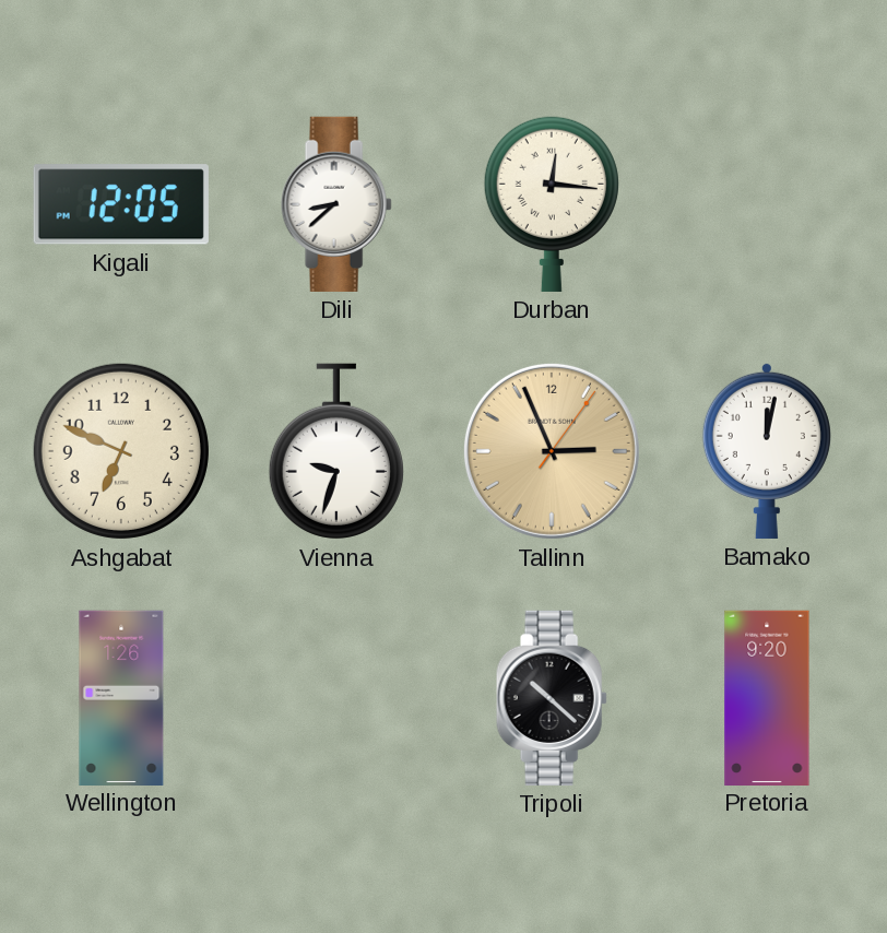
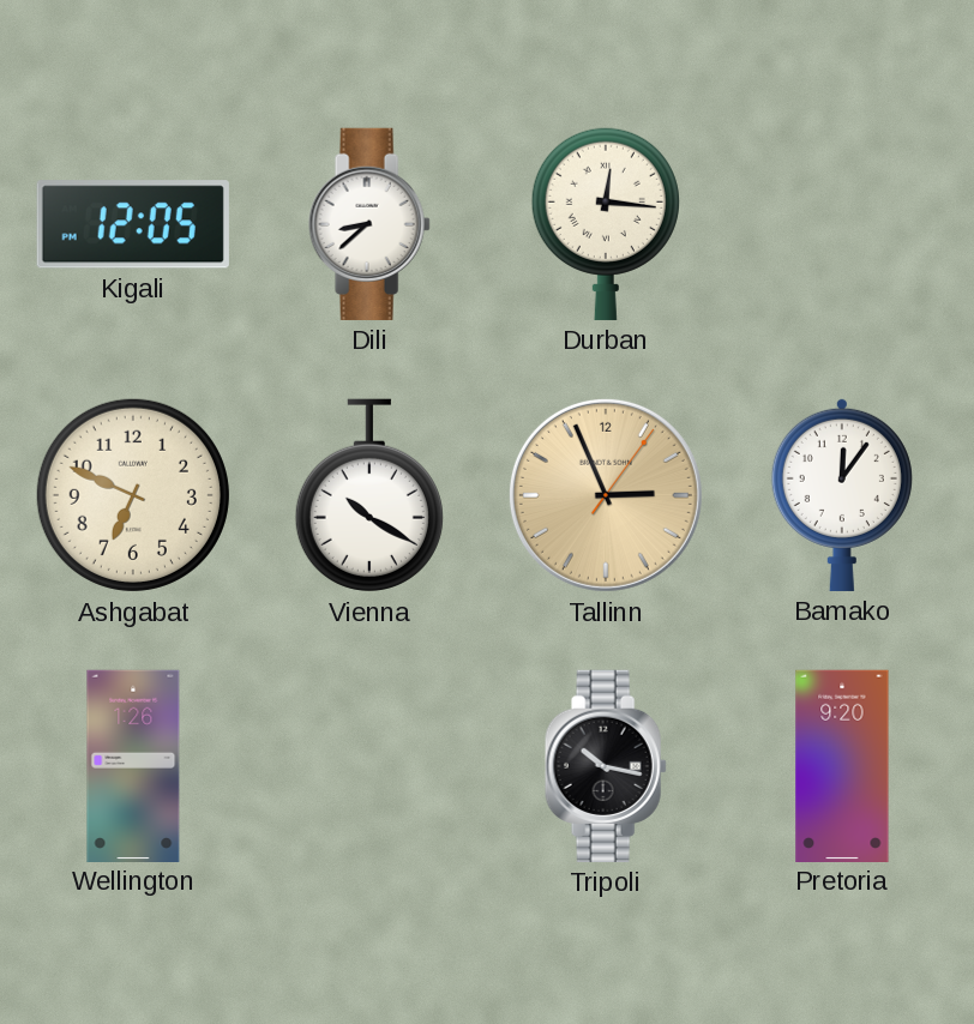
Vienna: 9:33 -> 10:20
Bamako: 12:02 -> 12:06
Tripoli: 10:22 -> 10:17
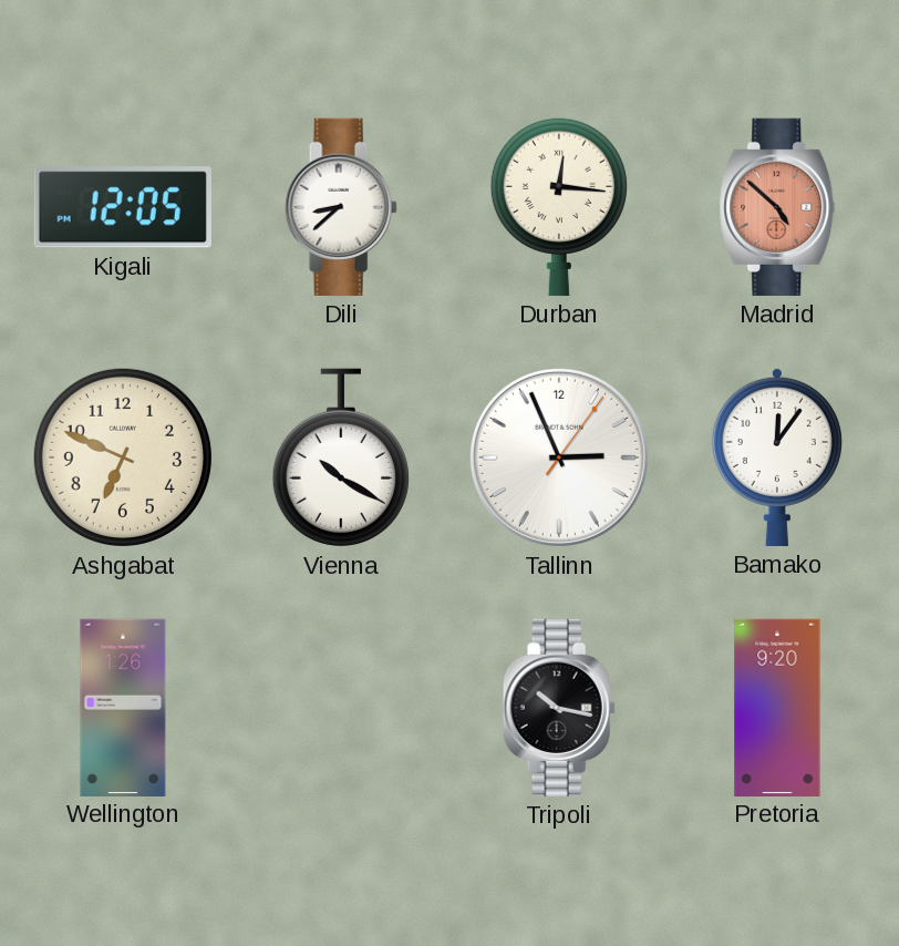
Madrid: none -> 4:52
Tallinn dial: champagne -> white
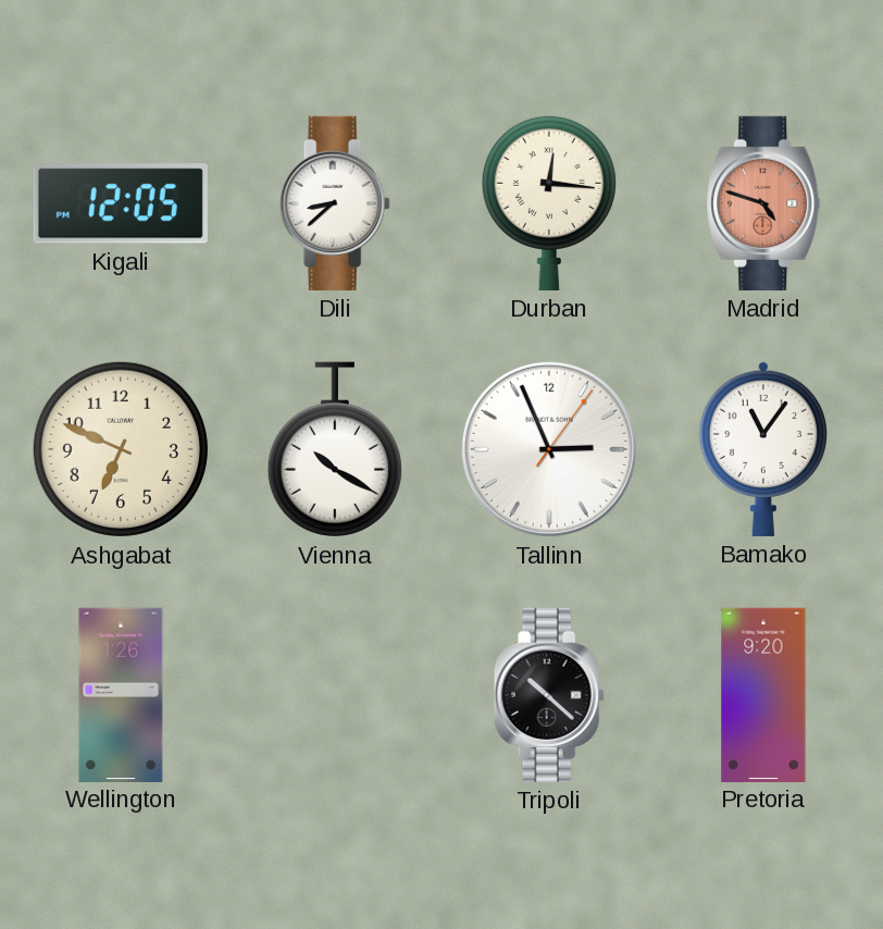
Madrid: 4:52 -> 4:48
Bamako: 12:06 -> 11:06
Tripoli: 10:17 -> 10:22
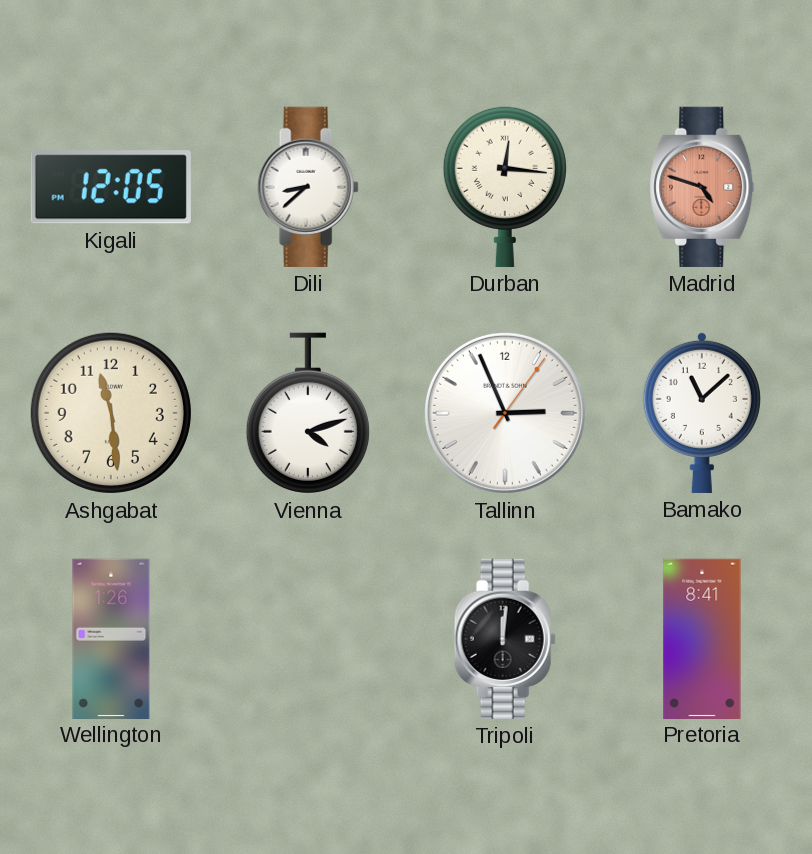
Ashgabat: 6:49 -> 11:29
Vienna: 10:20 -> 4:12
Bamako: 11:06 -> 11:08
Tripoli: 10:22 -> 12:01
Pretoria: 9:20 -> 8:41
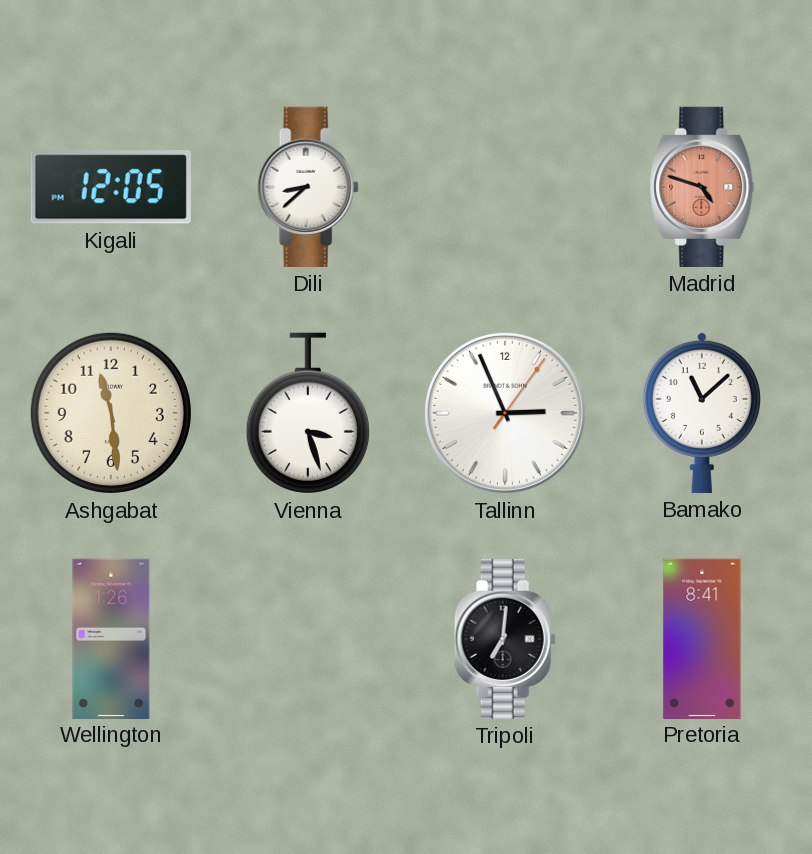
Durban: 12:16 -> none
Vienna: 4:12 -> 3:27
Tripoli: 12:01 -> 7:01
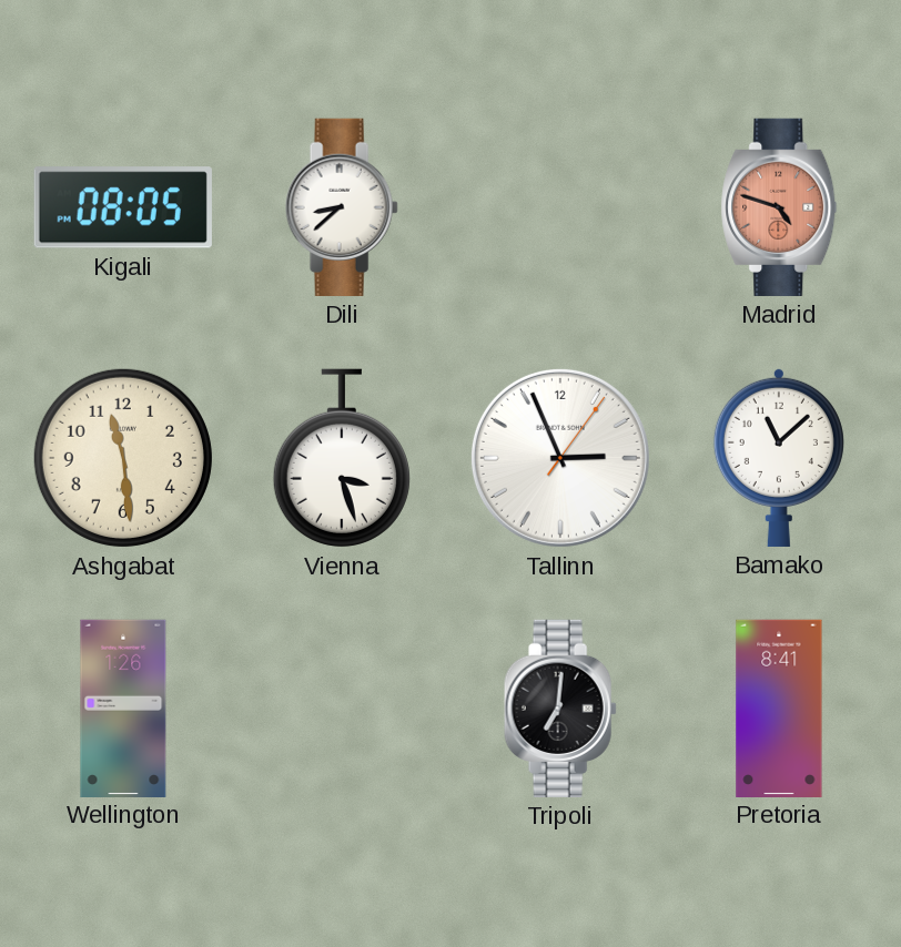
Kigali: 12:05 -> 08:05
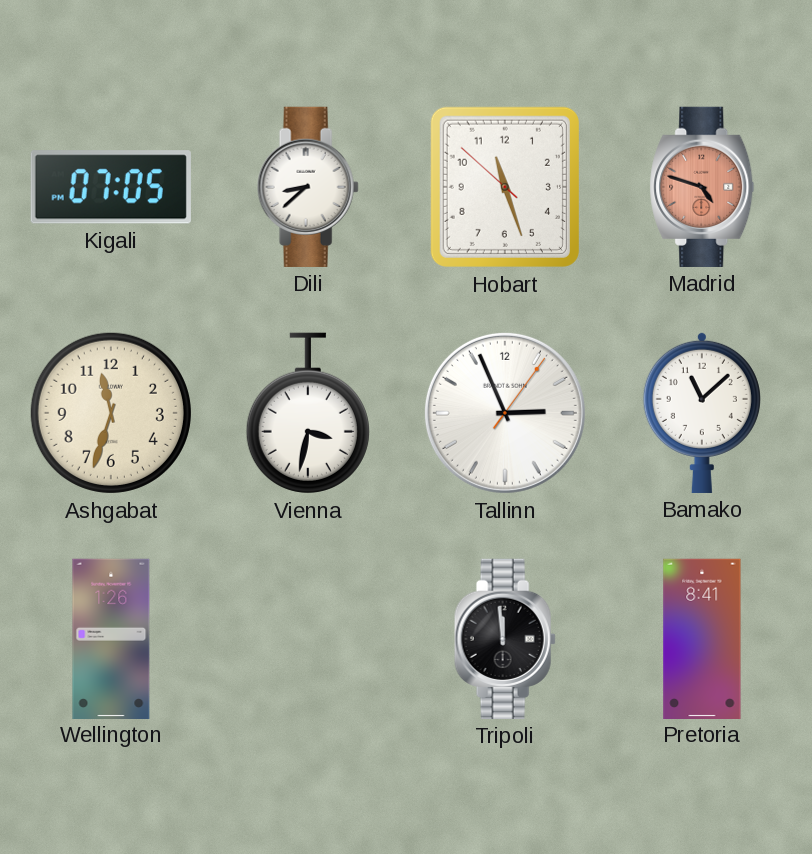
Kigali: 08:05 -> 07:05
Hobart: none -> 11:26
Ashgabat: 11:29 -> 11:33
Vienna: 3:27 -> 3:32
Tripoli: 7:01 -> 11:59
